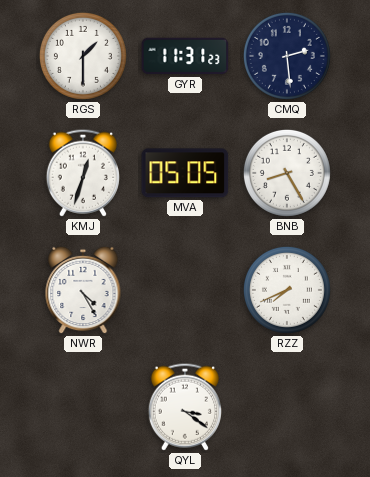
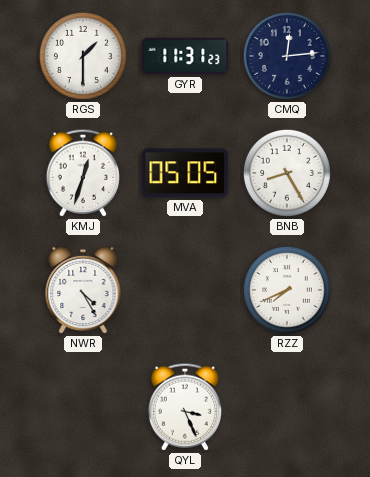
CMQ: 2:29 -> 12:14
QYL: 3:21 -> 3:26
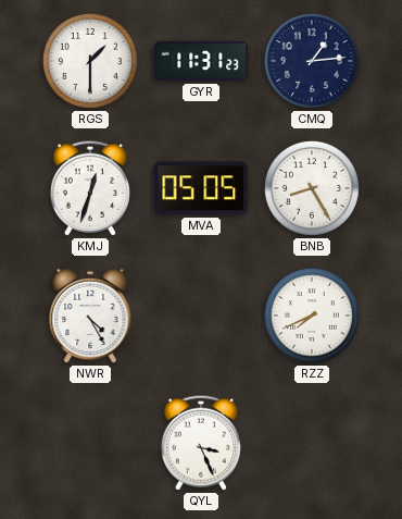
CMQ: 12:14 -> 1:14
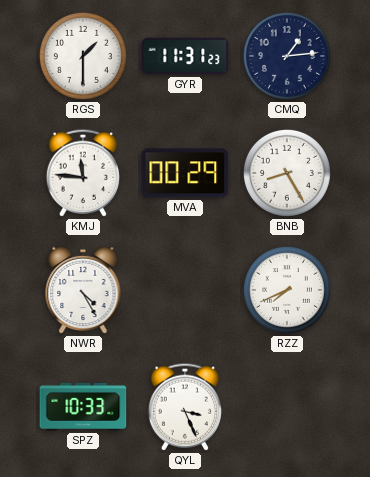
KMJ: 12:33 -> 11:46
MVA: 05:05 -> 00:29
SPZ: none -> 10:33
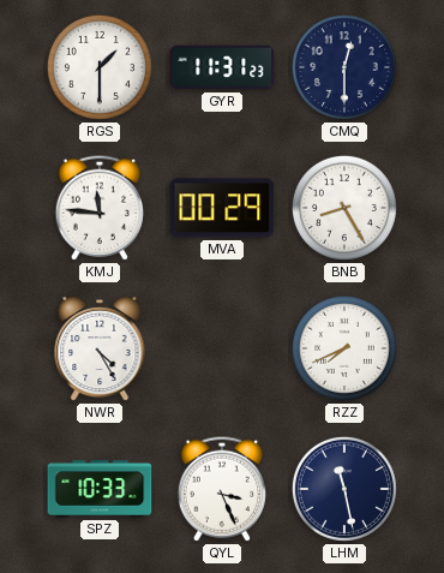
CMQ: 1:14 -> 12:30
LHM: none -> 11:28
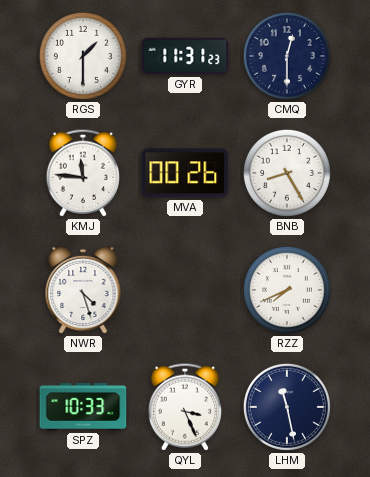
MVA: 00:29 -> 00:26
NWR: 4:25 -> 4:27
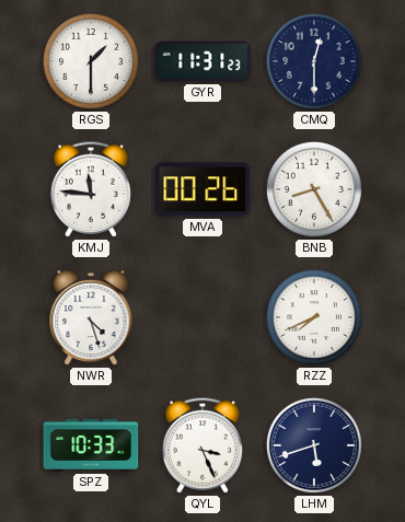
LHM: 11:28 -> 5:42
